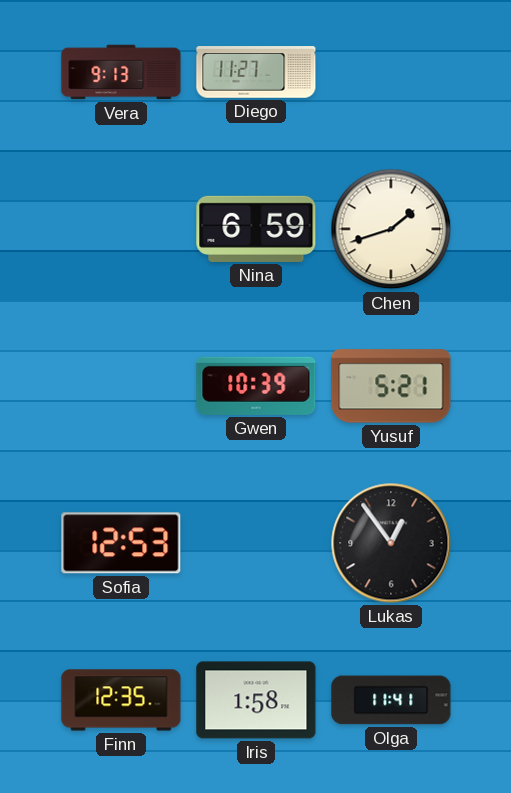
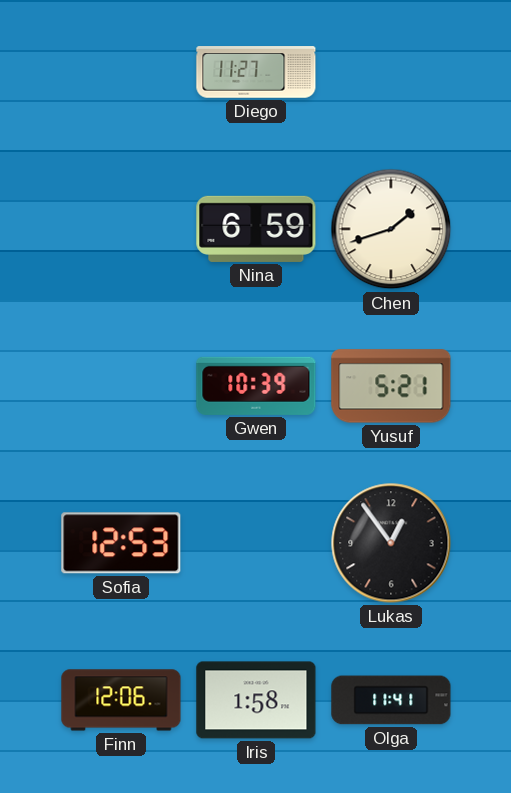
Vera: 9:13 -> none
Finn: 12:35 -> 12:06
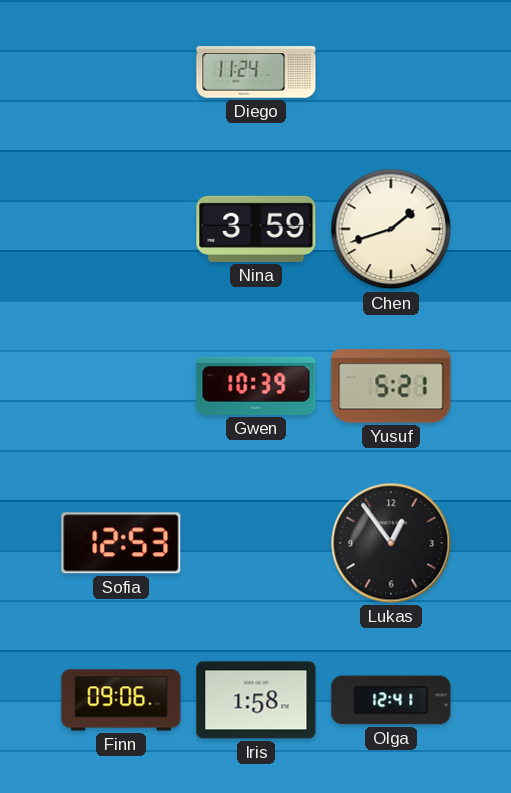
Diego: 11:27 -> 11:24
Nina: 6:59 -> 3:59
Finn: 12:06 -> 09:06
Olga: 11:41 -> 12:41
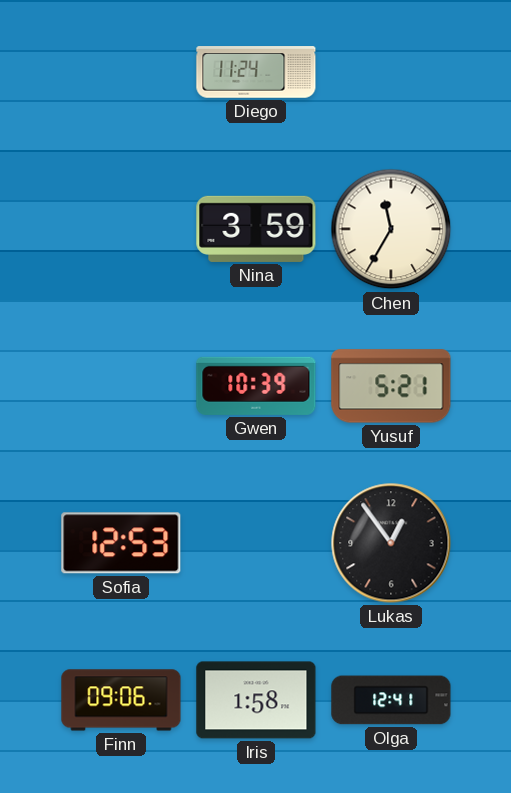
Chen: 1:42 -> 11:35
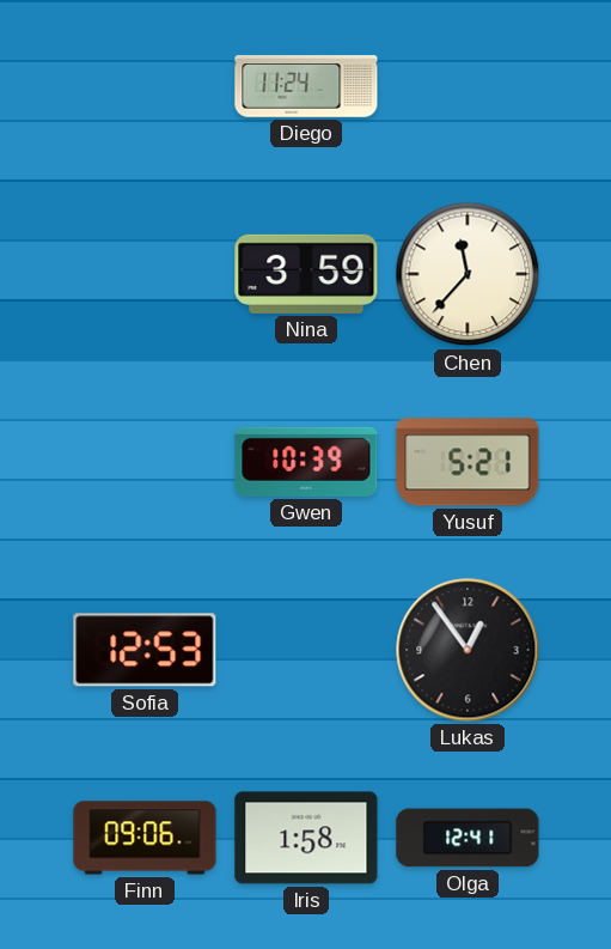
Chen: 11:35 -> 11:37
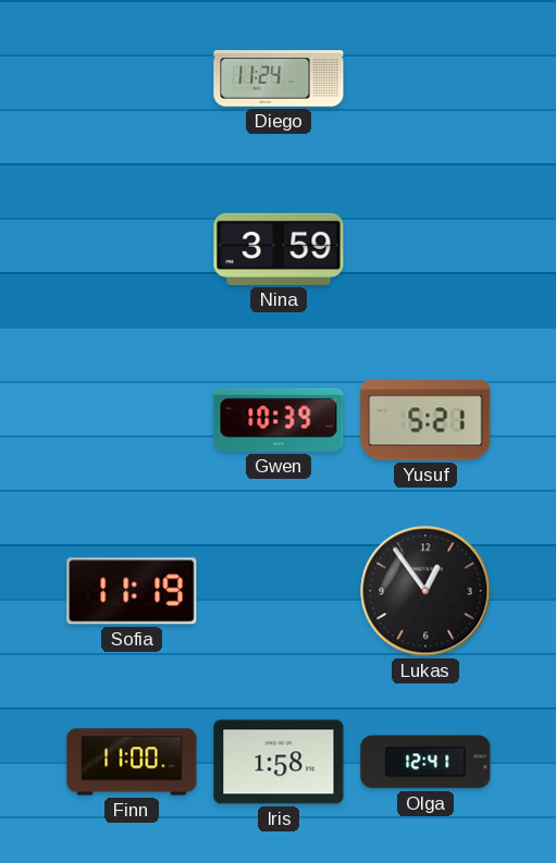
Chen: 11:37 -> none
Sofia: 12:53 -> 11:19
Finn: 09:06 -> 11:00
